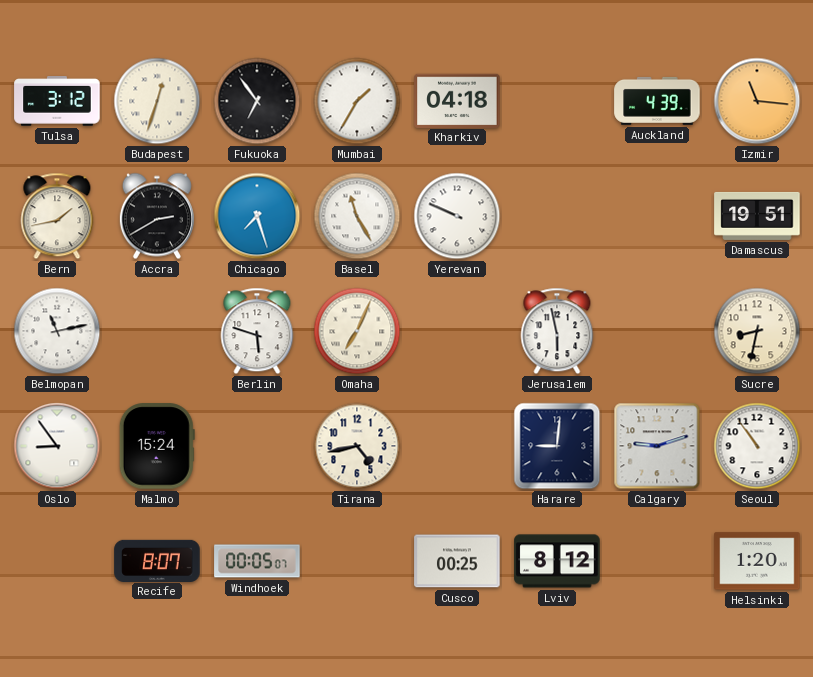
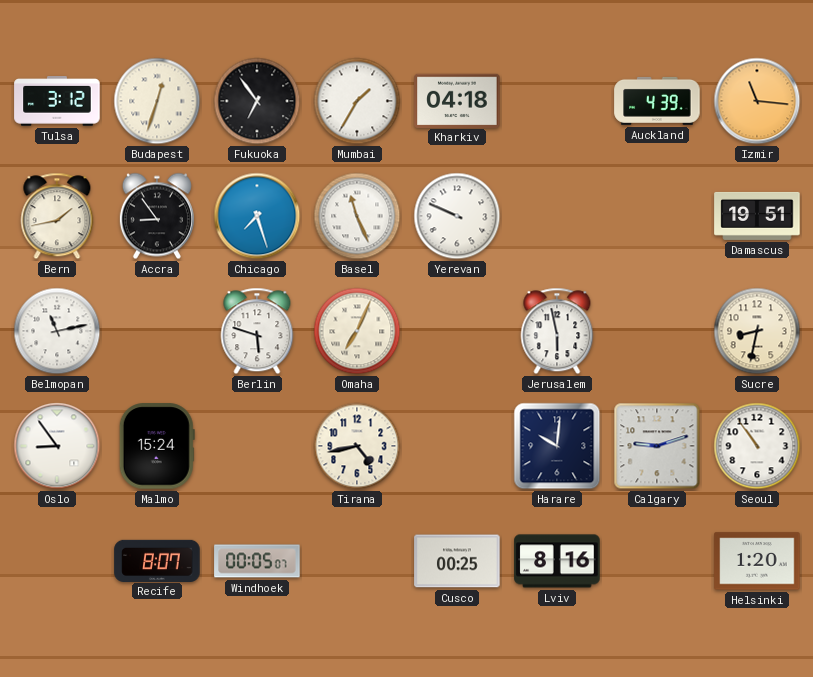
Accra: 2:40 -> 8:54
Basel: 11:25 -> 11:26
Harare: 9:01 -> 10:01
Lviv: 8:12 -> 8:16
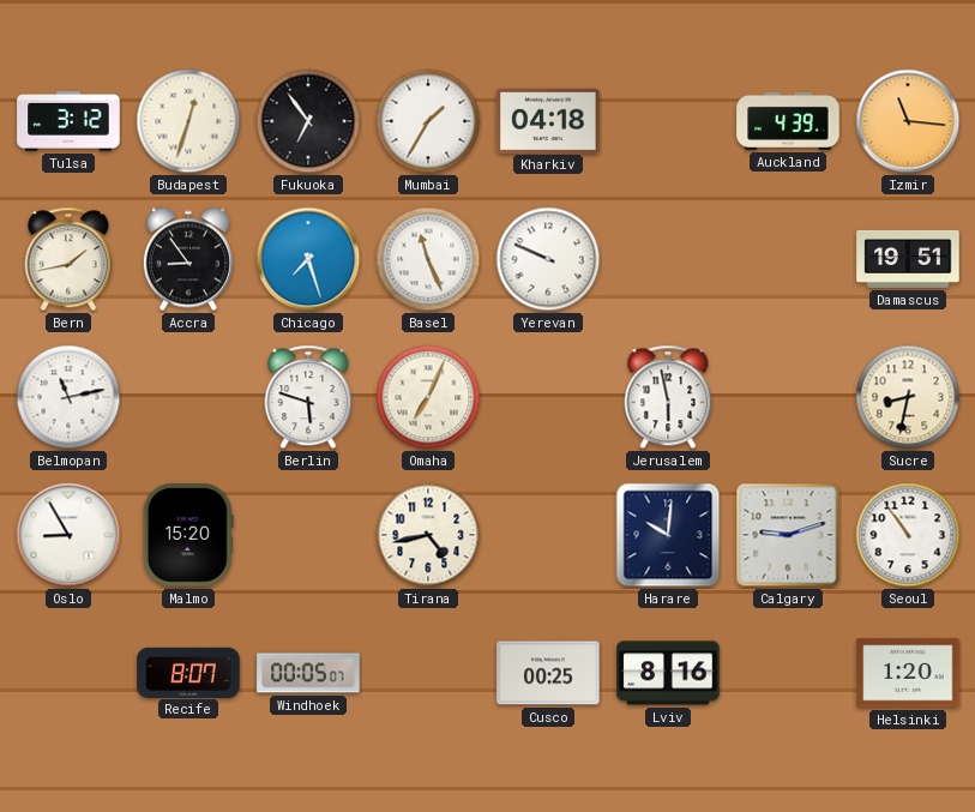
Oslo: 8:54 -> 8:55
Malmo: 15:24 -> 15:20
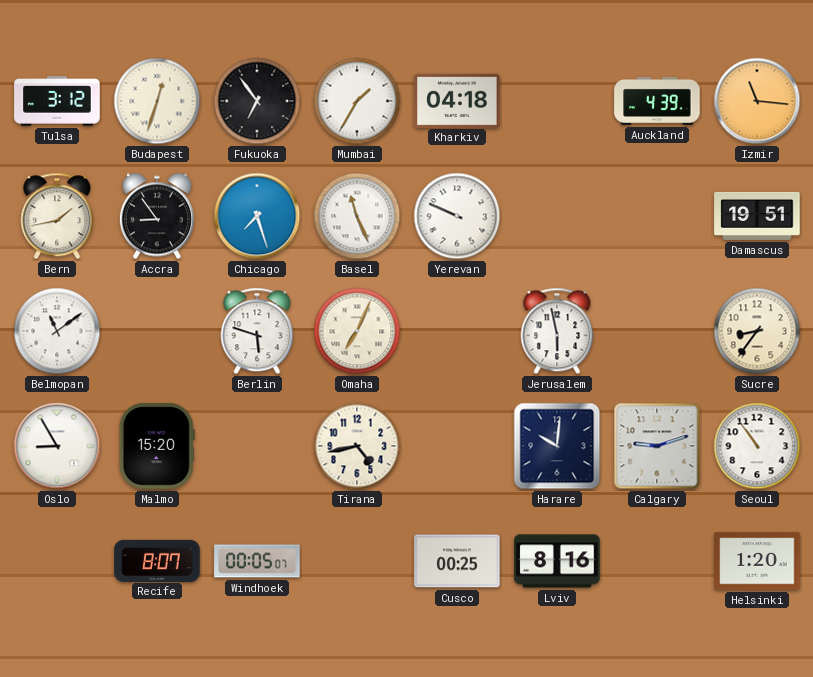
Belmopan: 11:13 -> 11:09
Sucre: 8:32 -> 8:36
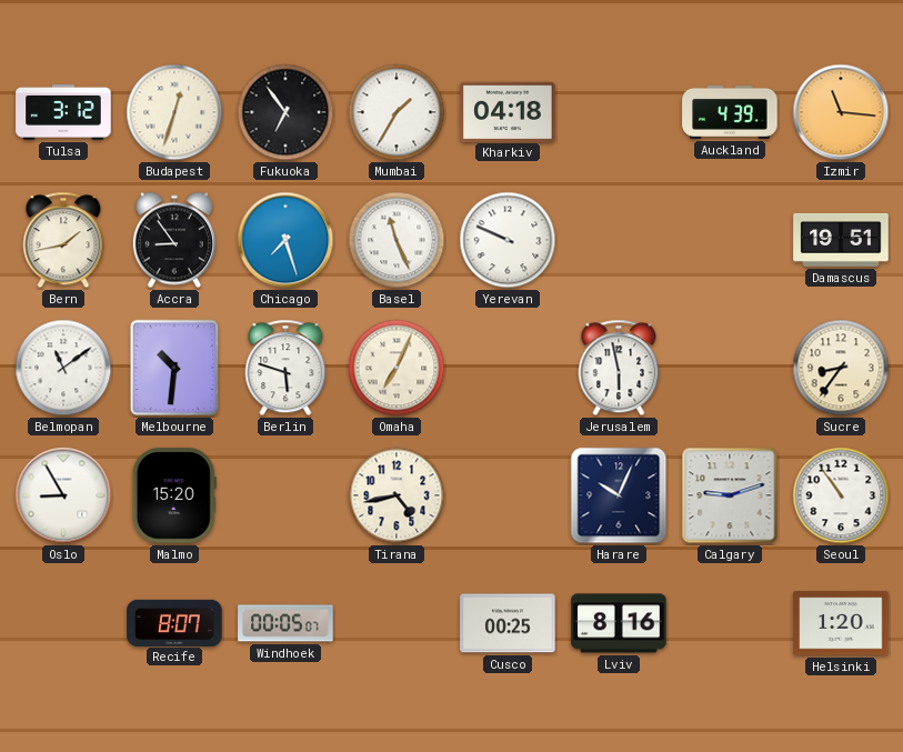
Melbourne: none -> 10:31
Harare: 10:01 -> 10:04
